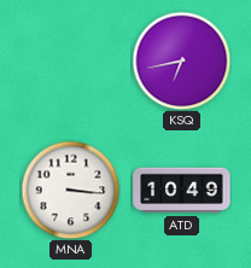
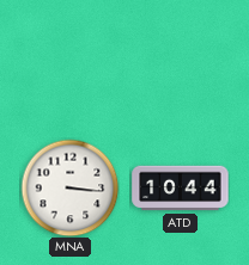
KSQ: 6:43 -> none
ATD: 10:49 -> 10:44
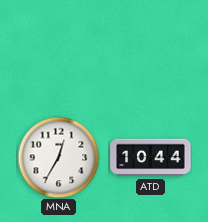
MNA: 3:16 -> 12:35
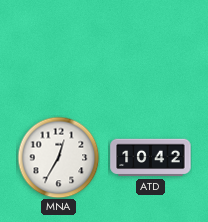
ATD: 10:44 -> 10:42
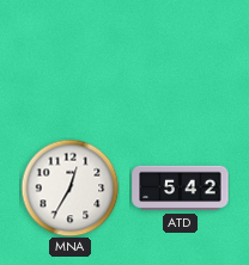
ATD: 10:42 -> 5:42
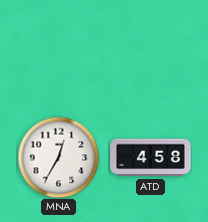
ATD: 5:42 -> 4:58
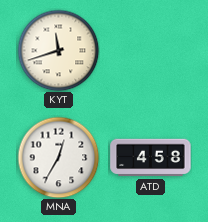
KYT: none -> 11:42
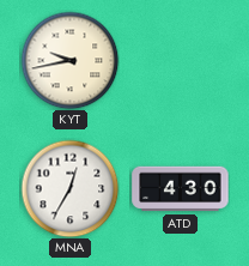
KYT: 11:42 -> 9:43
ATD: 4:58 -> 4:30
